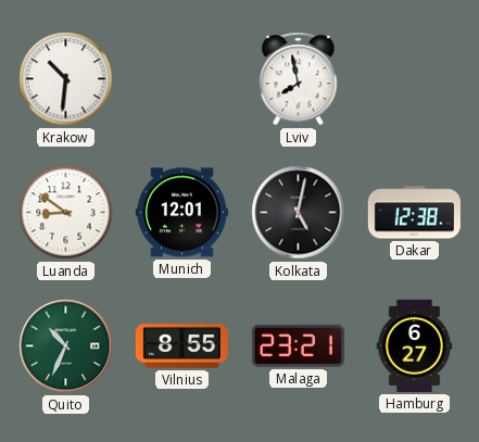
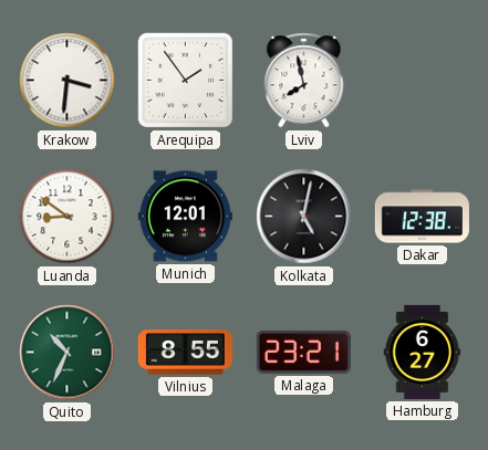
Krakow: 10:31 -> 3:31
Arequipa: none -> 1:54
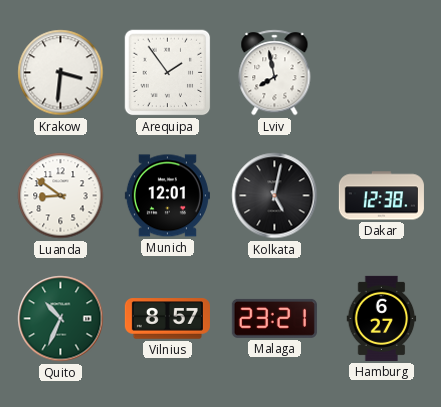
Vilnius: 8:55 -> 8:57
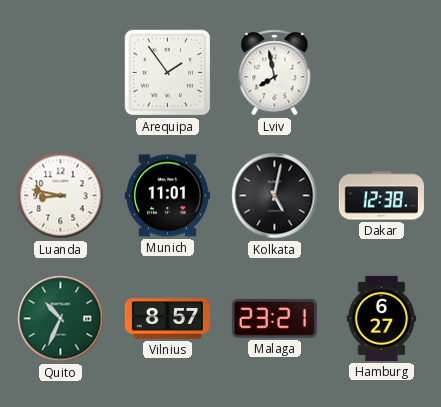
Krakow: 3:31 -> none
Luanda: 8:51 -> 8:47
Munich: 12:01 -> 11:01
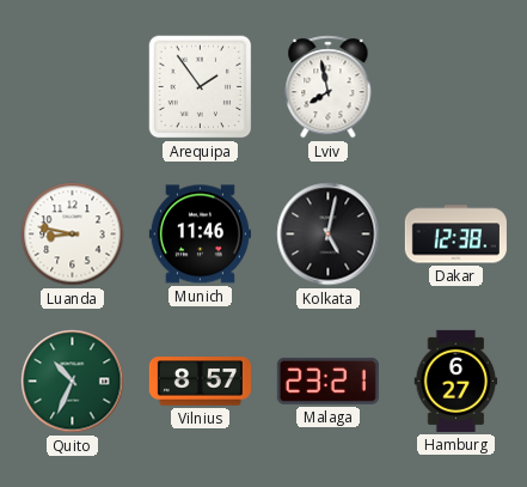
Munich: 11:01 -> 11:46
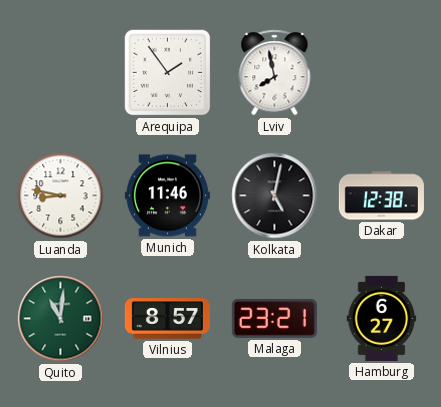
Quito: 10:34 -> 11:01
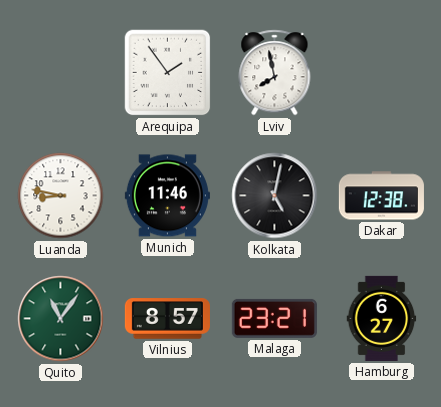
Quito: 11:01 -> 11:06
